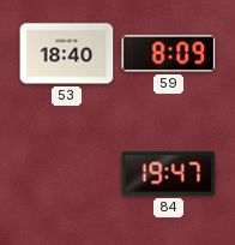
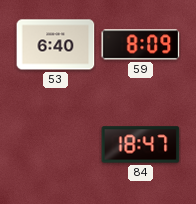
53: 18:40 -> 6:40
84: 19:47 -> 18:47
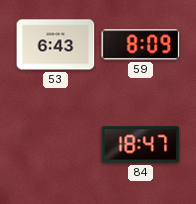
53: 6:40 -> 6:43
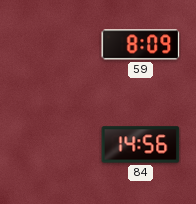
53: 6:43 -> none
84: 18:47 -> 14:56
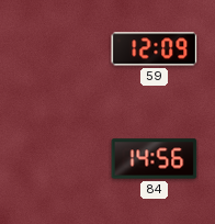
59: 8:09 -> 12:09
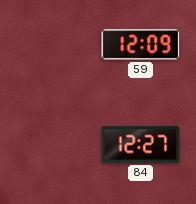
84: 14:56 -> 12:27
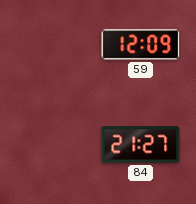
84: 12:27 -> 21:27
